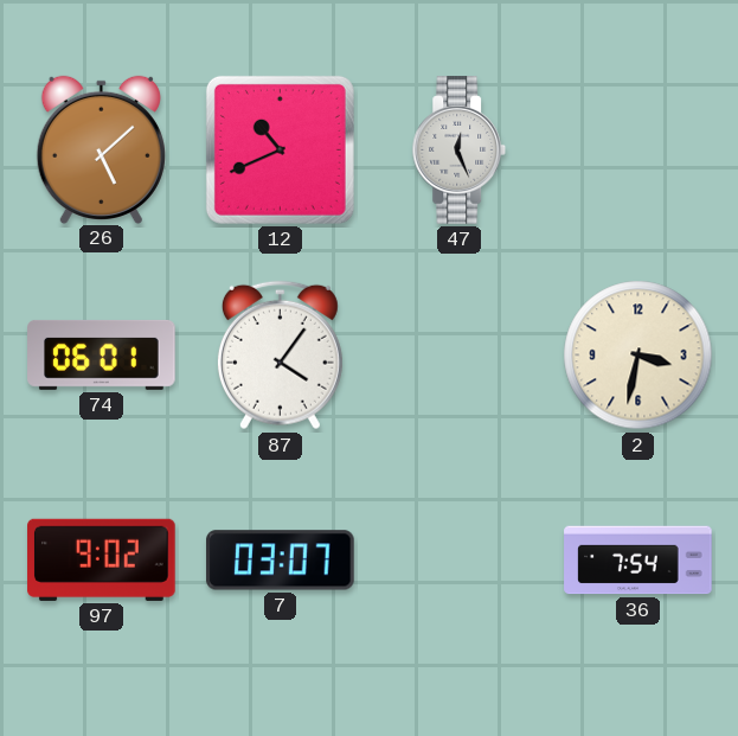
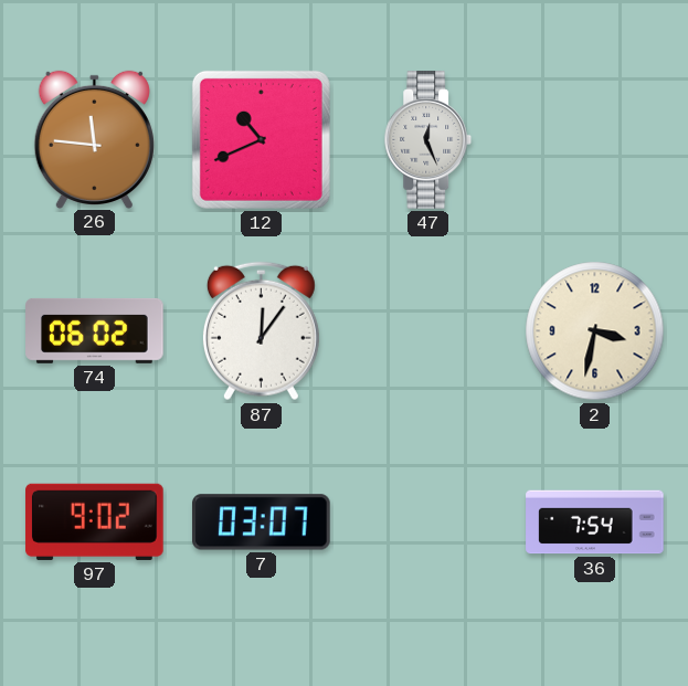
26: 5:08 -> 11:46
74: 06:01 -> 06:02
87: 4:06 -> 12:06
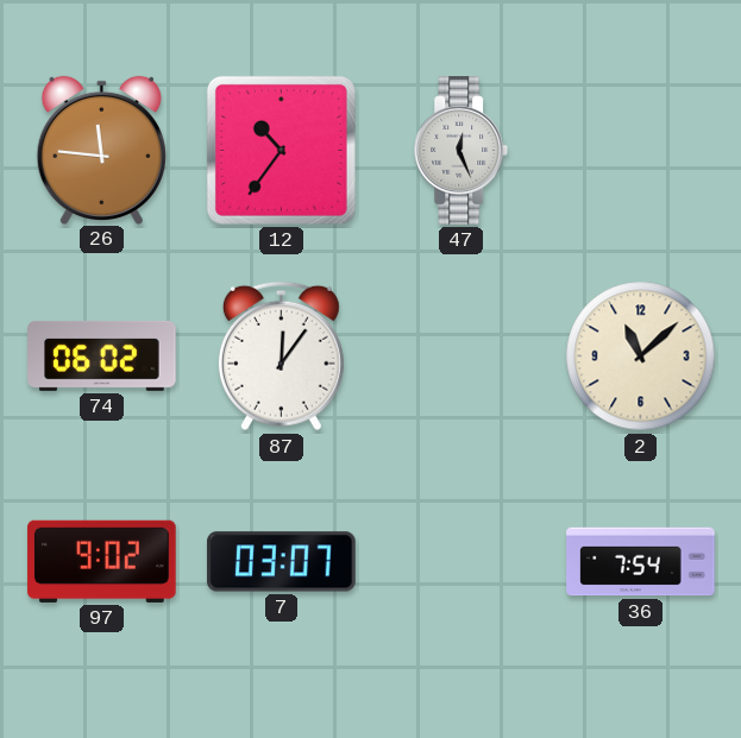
12: 10:41 -> 10:36
2: 3:32 -> 11:08
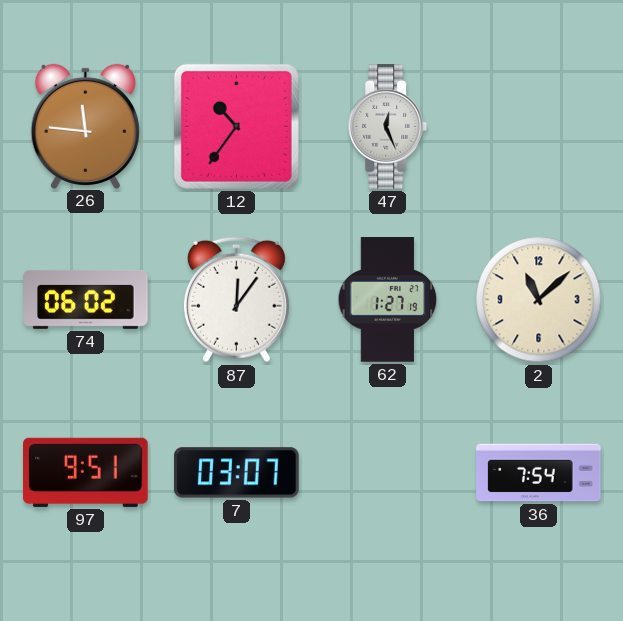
62: none -> 1:27
97: 9:02 -> 9:51
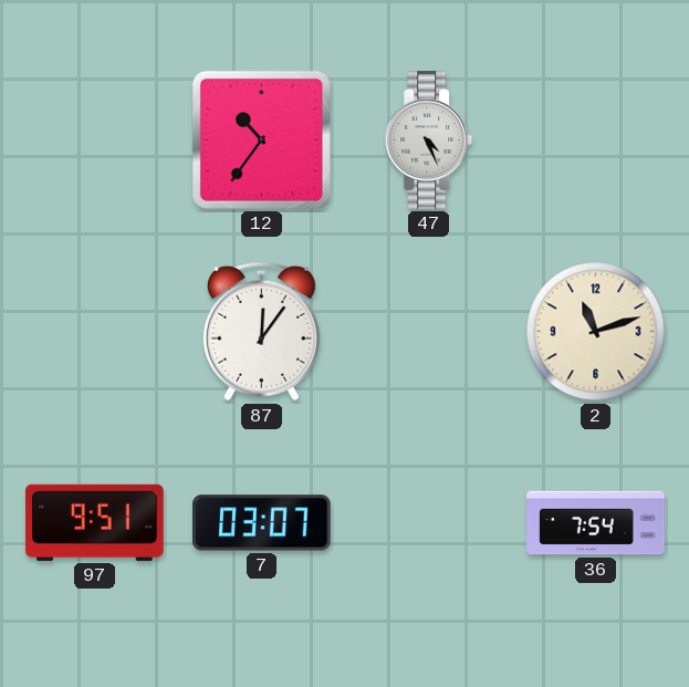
26: 11:46 -> none
47: 12:26 -> 4:26
74: 06:02 -> none
62: 1:27 -> none
2: 11:08 -> 11:12
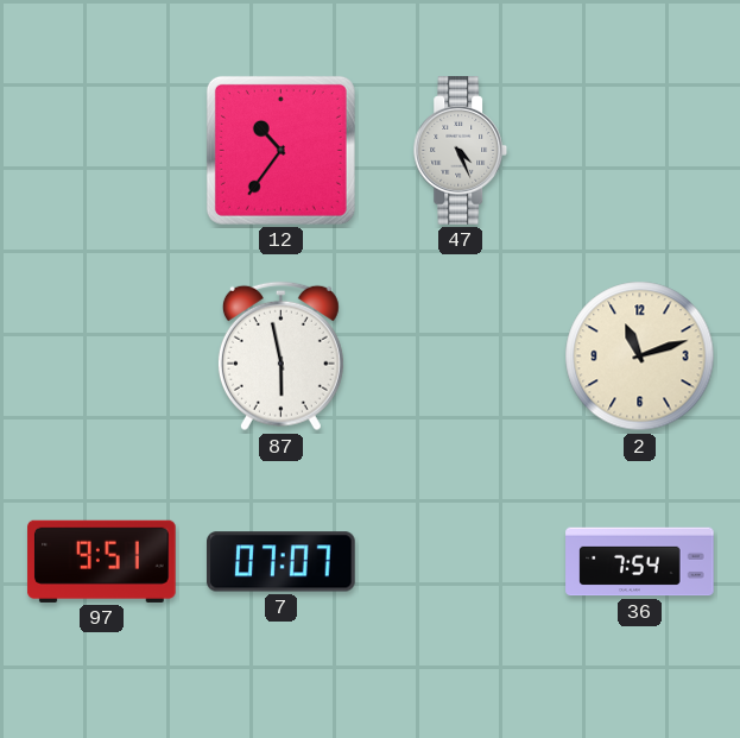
87: 12:06 -> 5:58
7: 03:07 -> 07:07
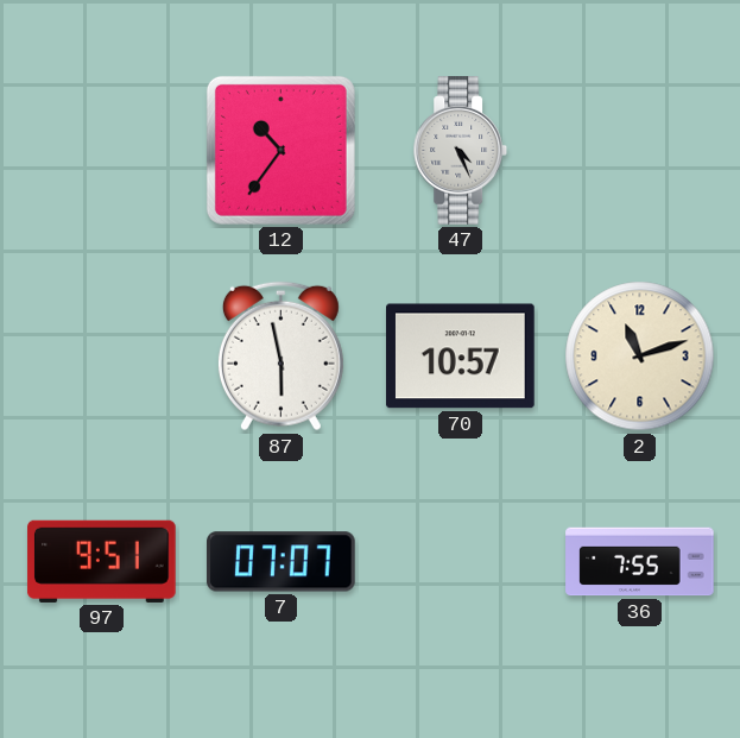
70: none -> 10:57
36: 7:54 -> 7:55
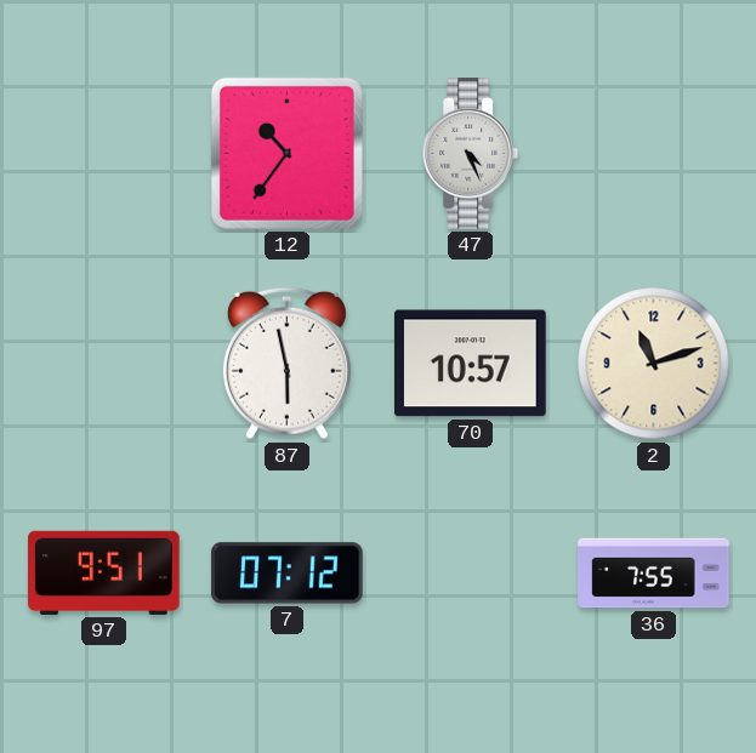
7: 07:07 -> 07:12
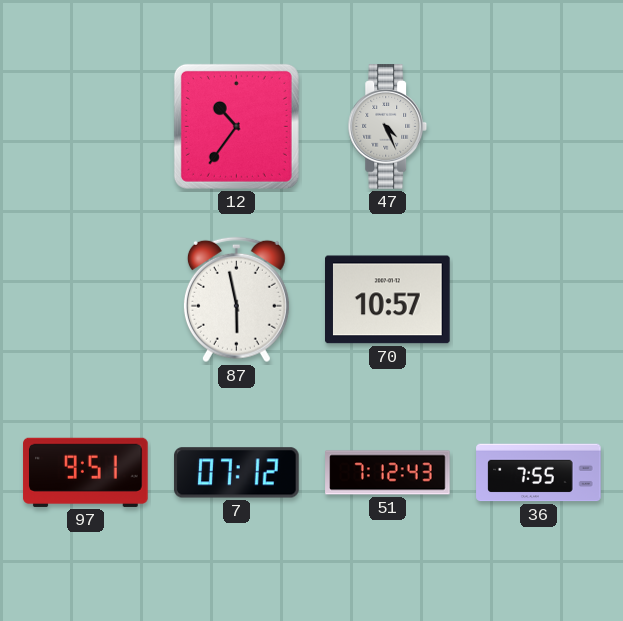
2: 11:12 -> none
51: none -> 7:12
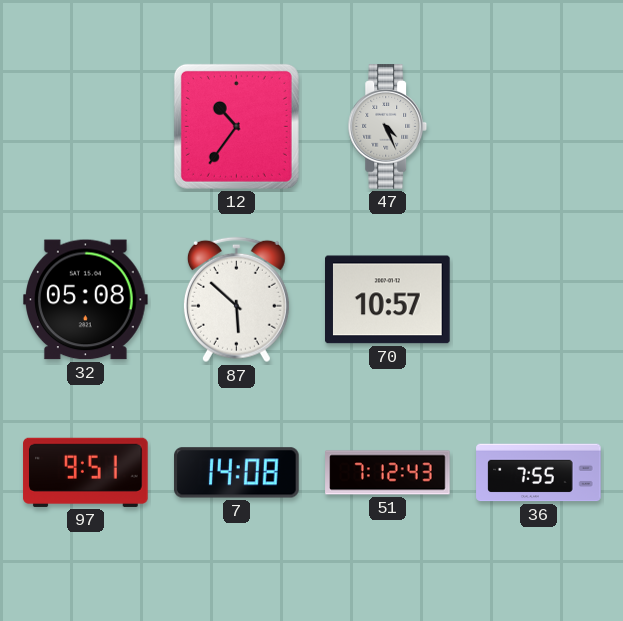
32: none -> 05:08
87: 5:58 -> 5:52
7: 07:12 -> 14:08
